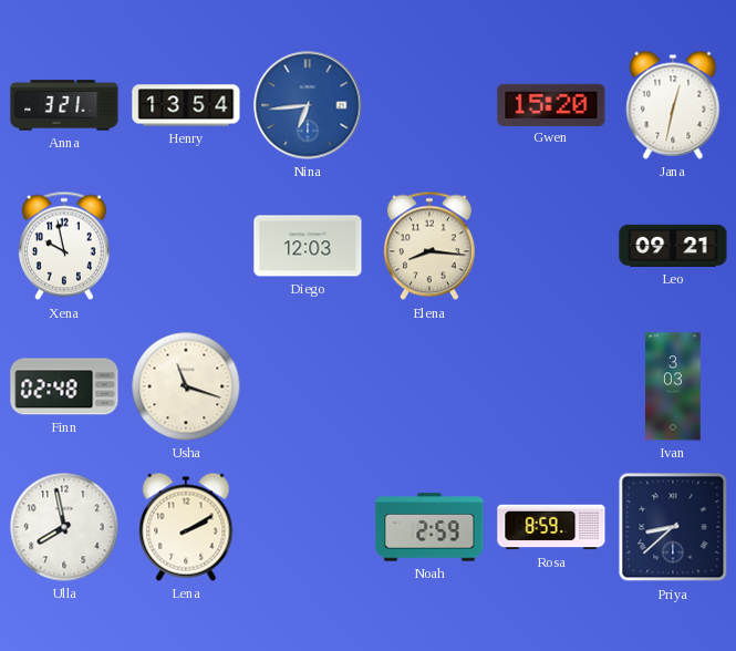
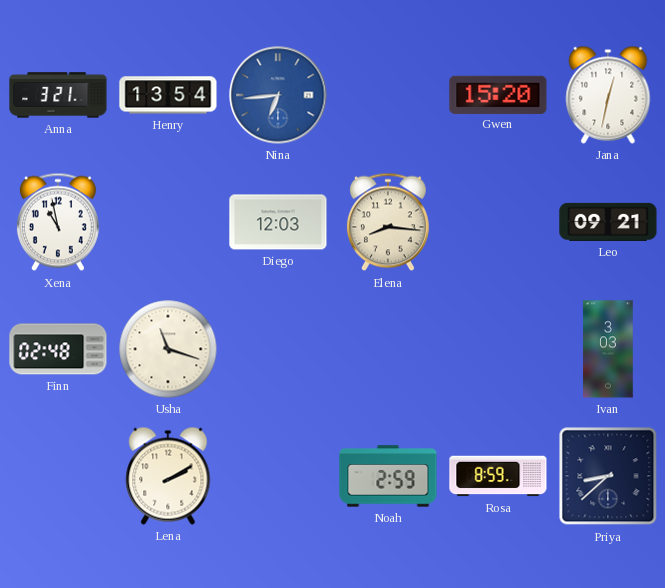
Xena: 9:58 -> 10:58
Ulla: 7:58 -> none
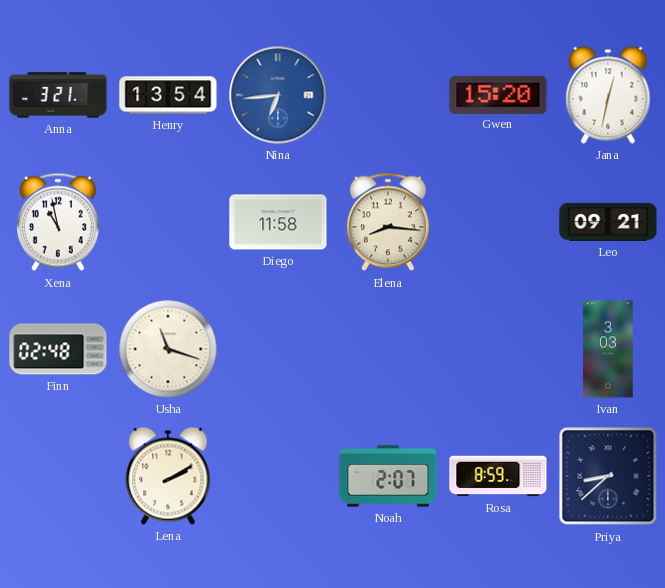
Diego: 12:03 -> 11:58
Noah: 2:59 -> 2:07
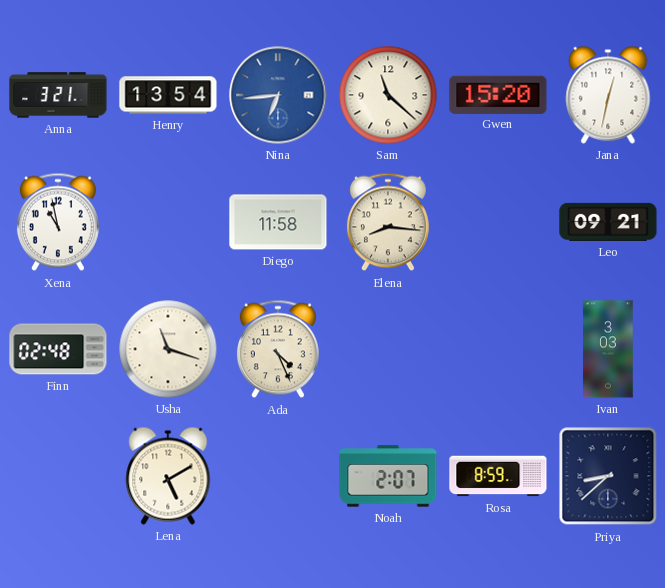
Sam: none -> 11:22
Ada: none -> 4:26
Lena: 2:10 -> 5:10
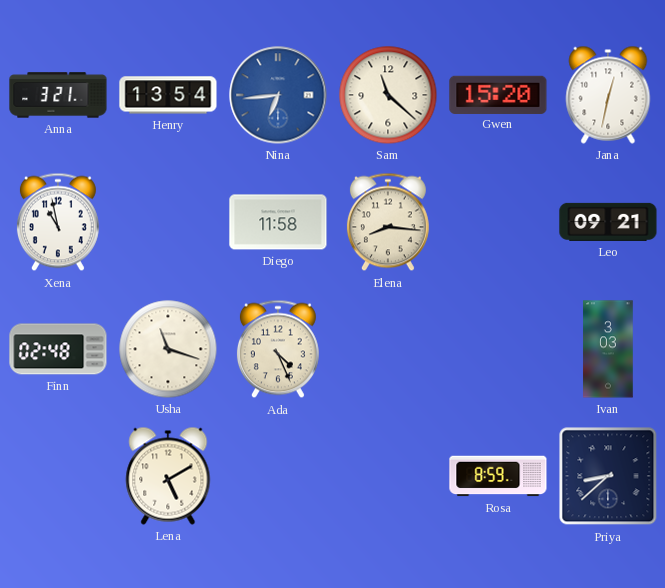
Noah: 2:07 -> none
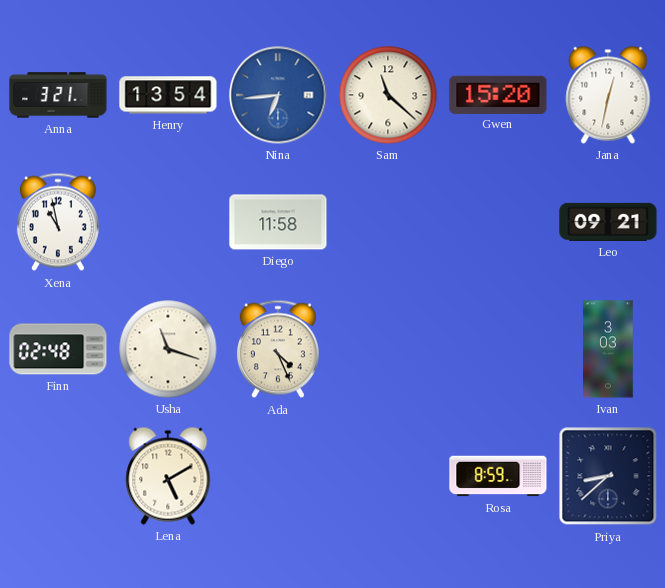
Elena: 8:16 -> none
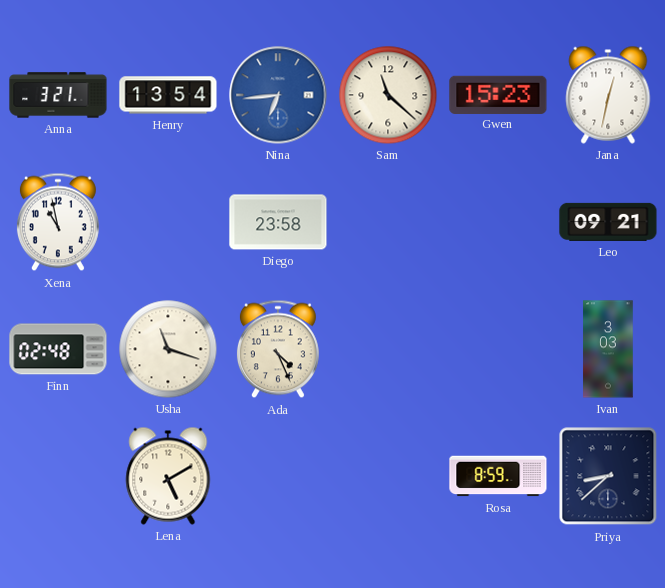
Gwen: 15:20 -> 15:23
Diego: 11:58 -> 23:58
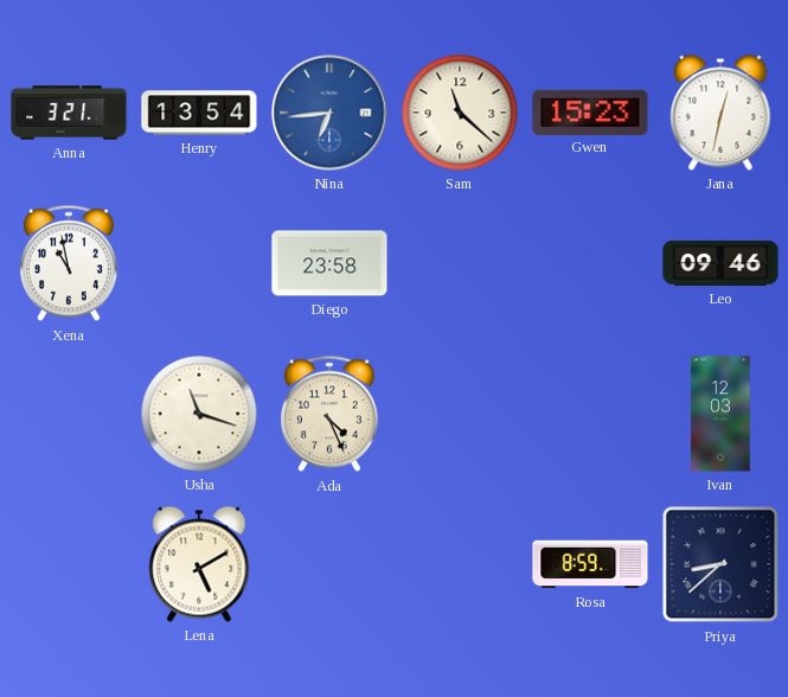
Leo: 09:21 -> 09:46
Finn: 02:48 -> none
Ivan: 3:03 -> 12:03
